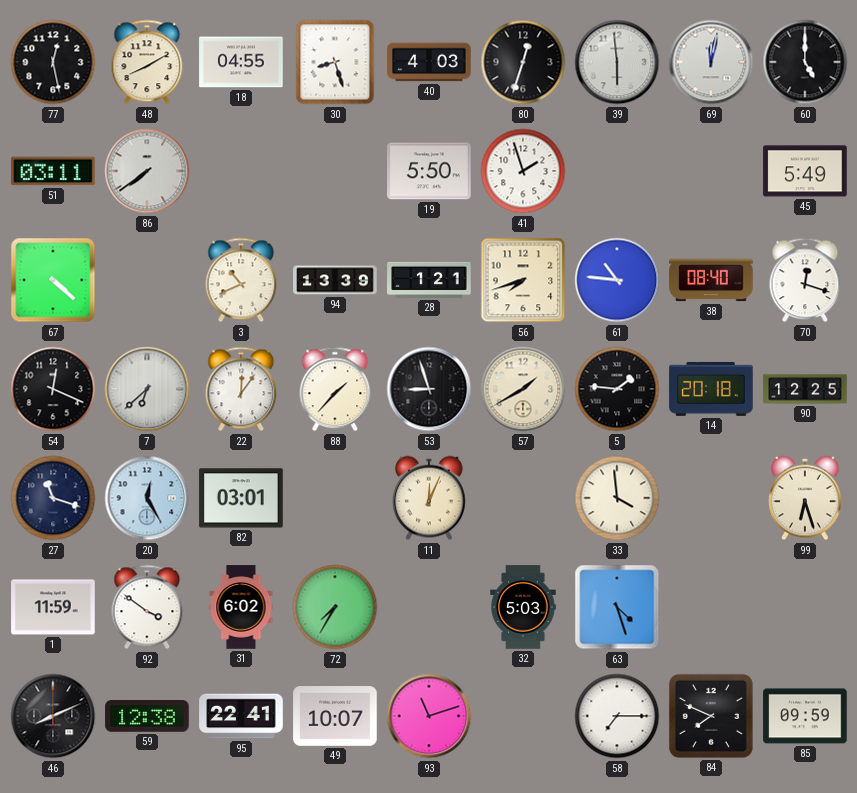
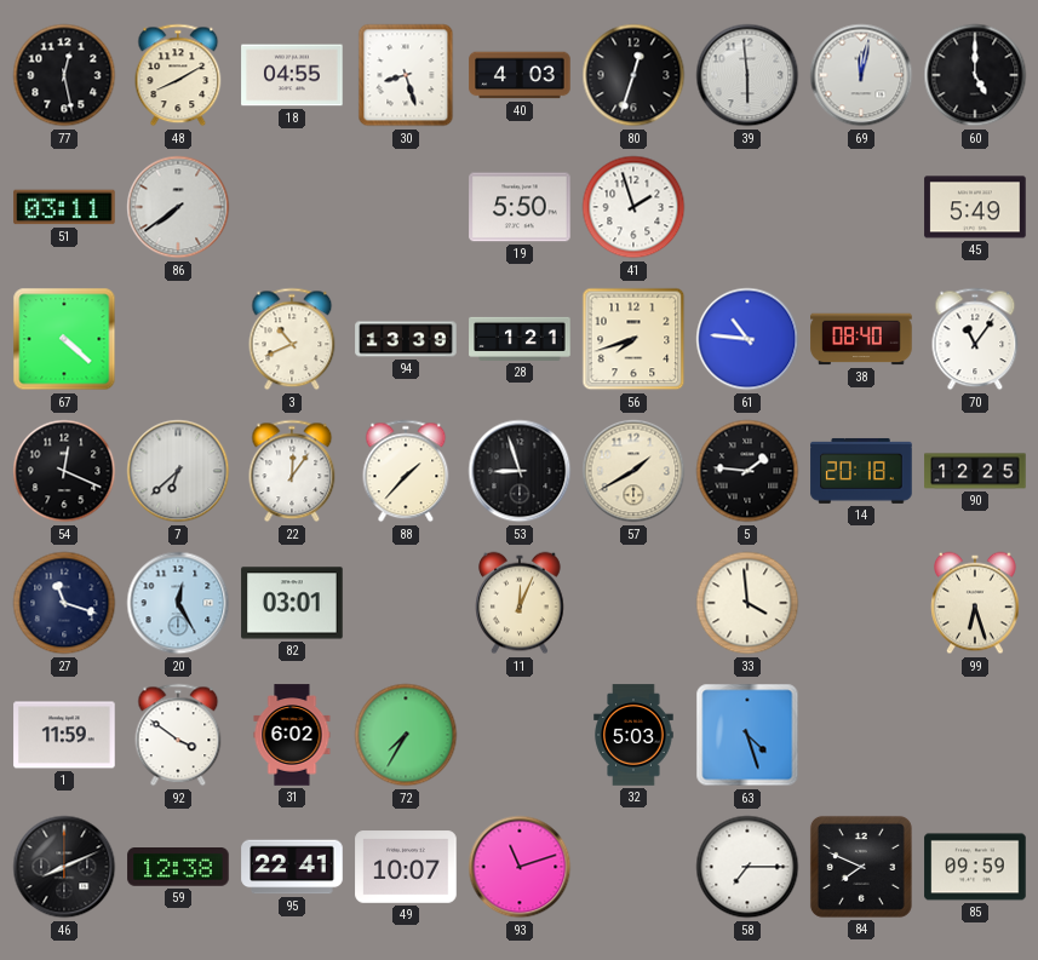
70: 12:18 -> 11:06
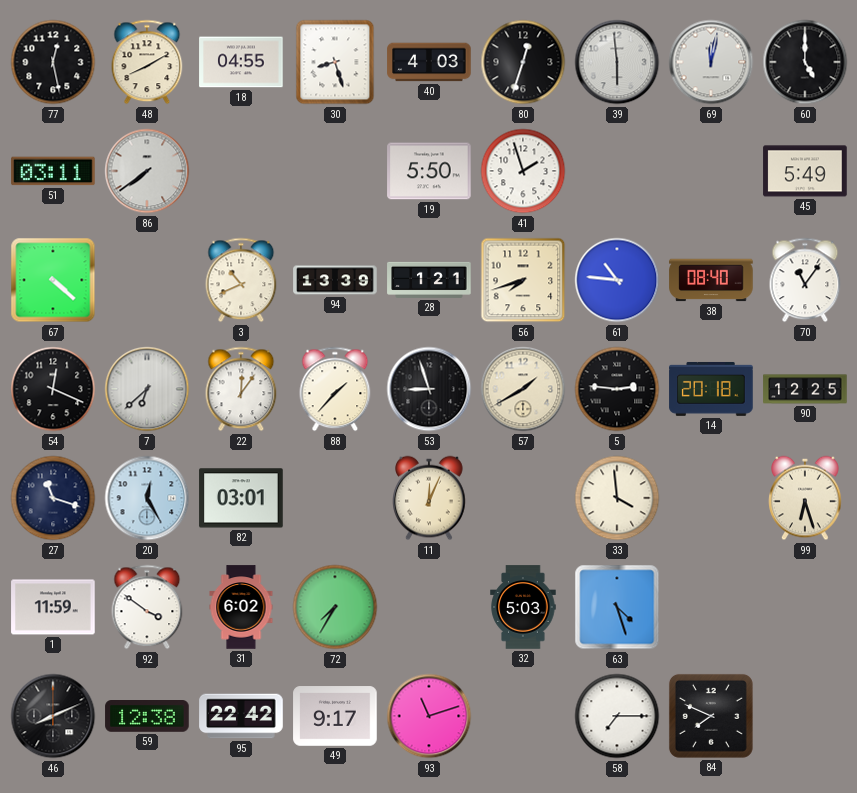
5: 1:46 -> 2:46
95: 22:41 -> 22:42
49: 10:07 -> 9:17
85: 09:59 -> none
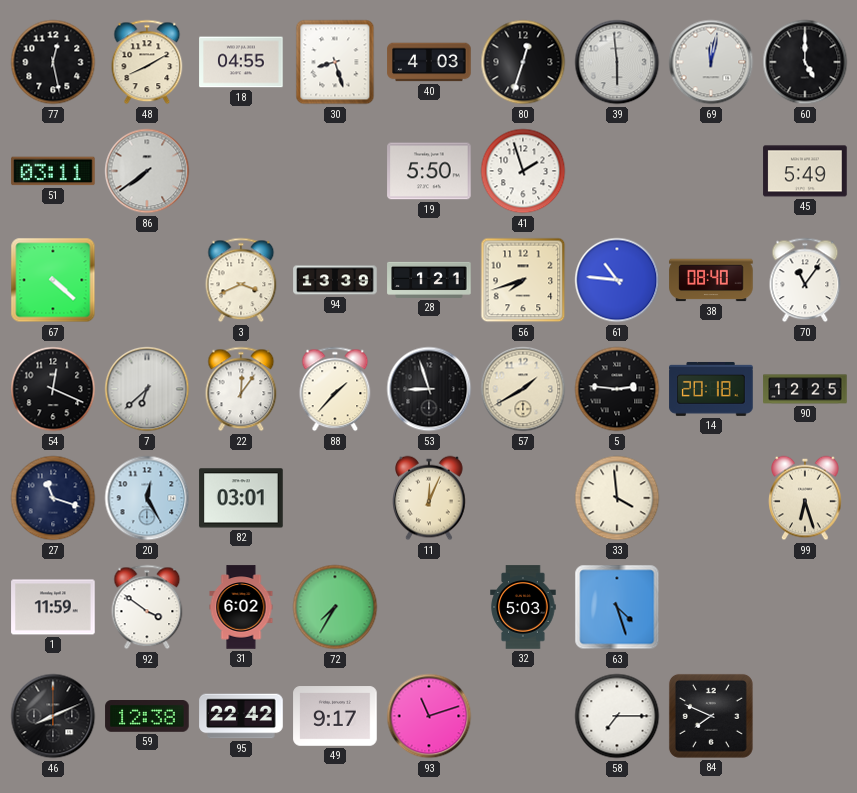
3: 10:41 -> 3:41
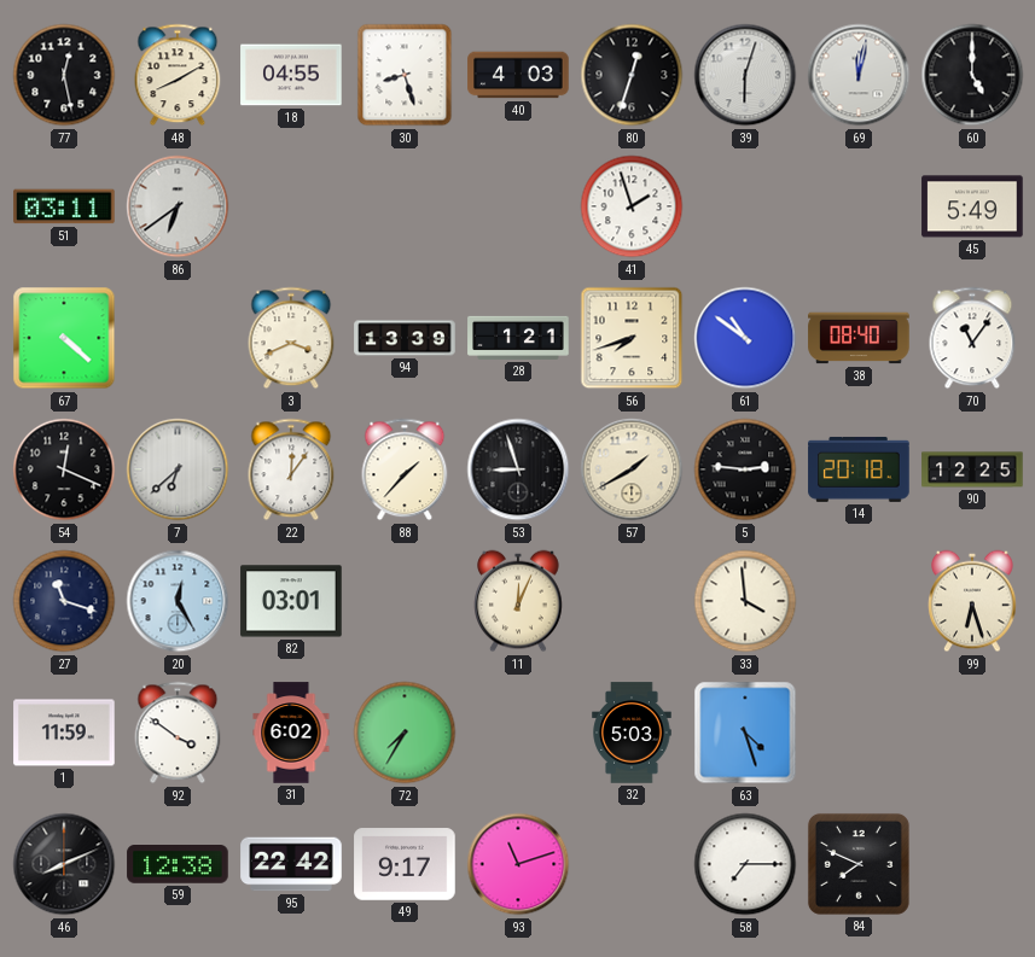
39: 5:59 -> 6:03
86: 7:39 -> 6:39
19: 5:50 -> none
61: 10:46 -> 10:51
